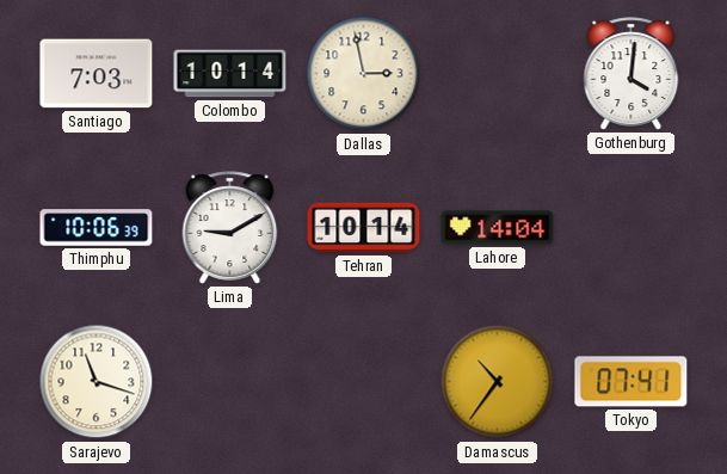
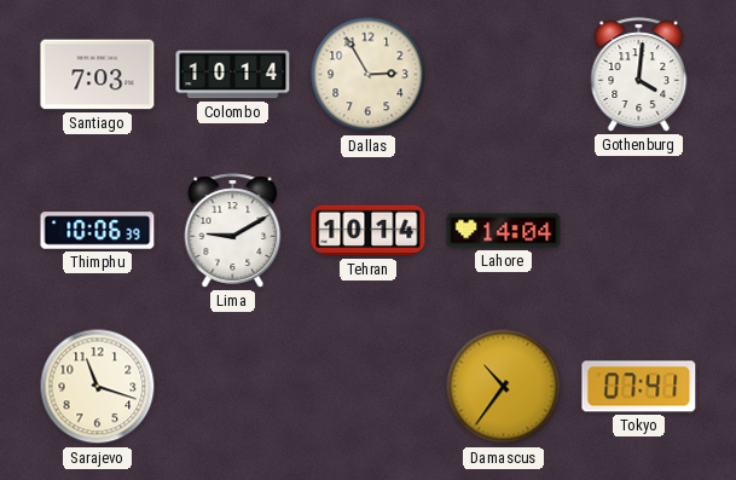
Dallas: 2:58 -> 2:55
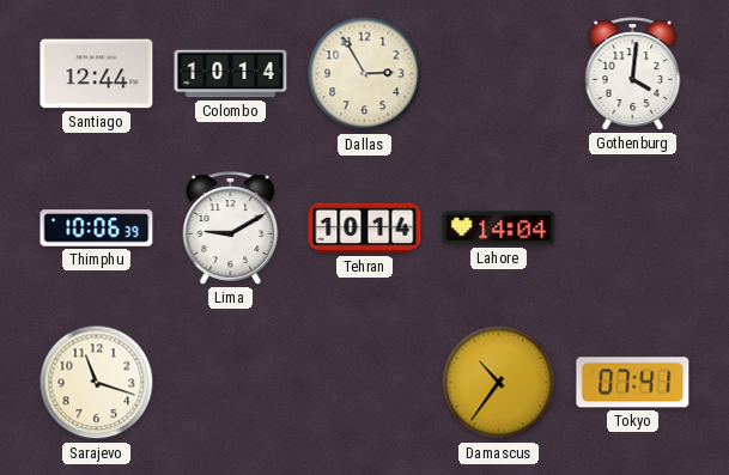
Santiago: 7:03 -> 12:44
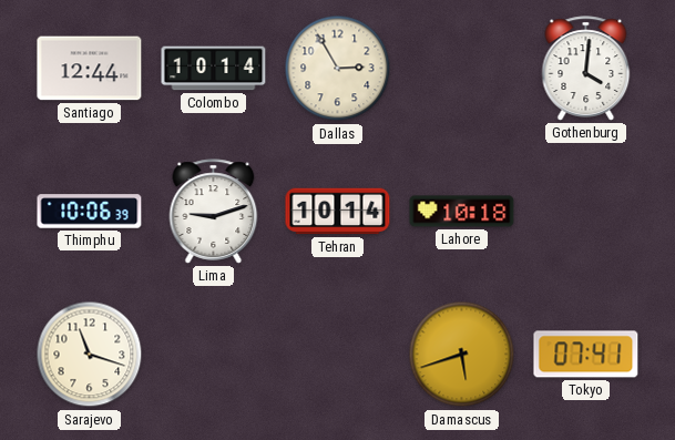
Lima: 9:10 -> 9:12
Lahore: 14:04 -> 10:18
Damascus: 10:36 -> 5:42
